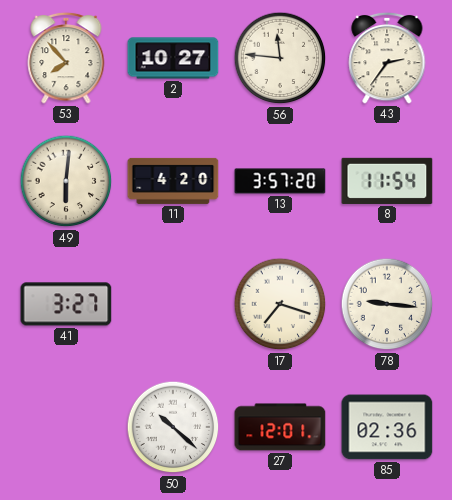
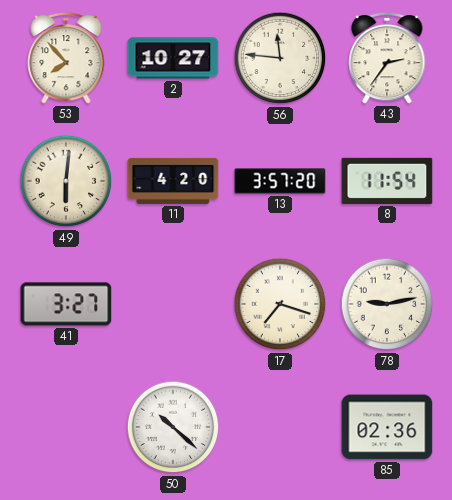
78: 9:16 -> 9:13
27: 12:01 -> none
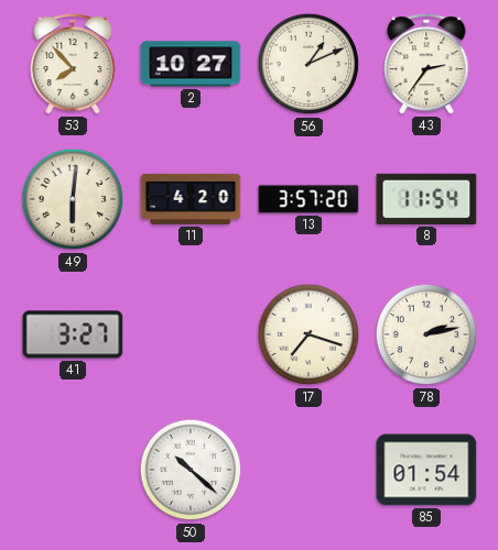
56: 11:46 -> 1:11
78: 9:13 -> 2:13
85: 02:36 -> 01:54
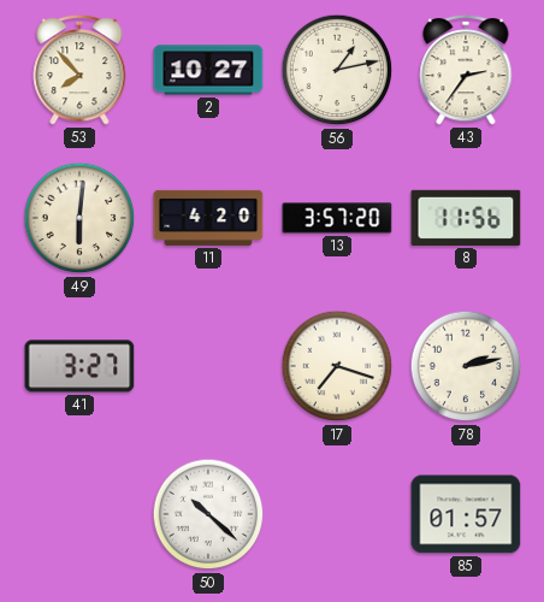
56: 1:11 -> 1:13
8: 11:54 -> 11:56
85: 01:54 -> 01:57
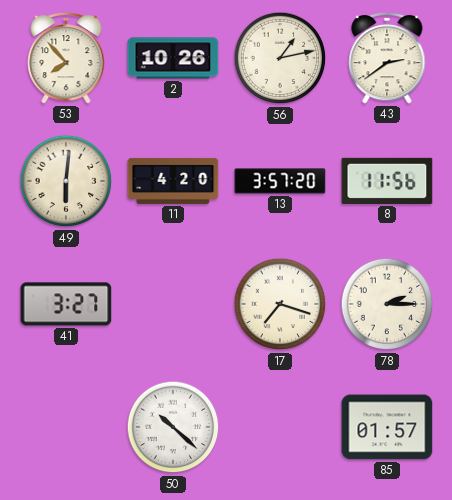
2: 10:27 -> 10:26
43: 2:36 -> 2:39
78: 2:13 -> 2:15
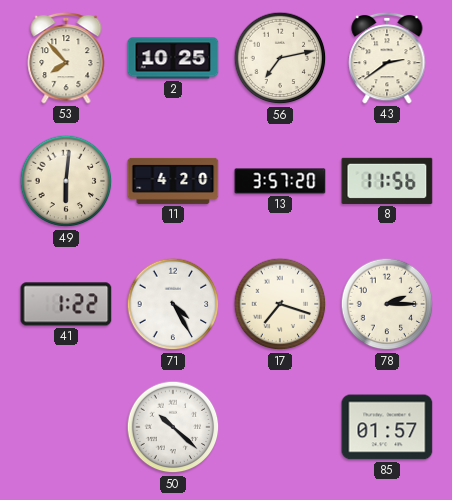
2: 10:26 -> 10:25
56: 1:13 -> 7:13
41: 3:27 -> 1:22
71: none -> 4:25
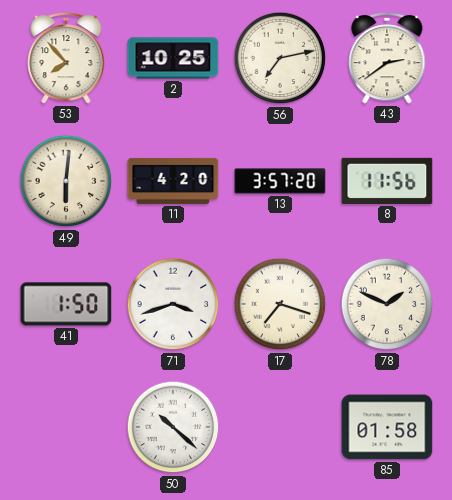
41: 1:22 -> 1:50
71: 4:25 -> 3:42
78: 2:15 -> 1:49
85: 01:57 -> 01:58
